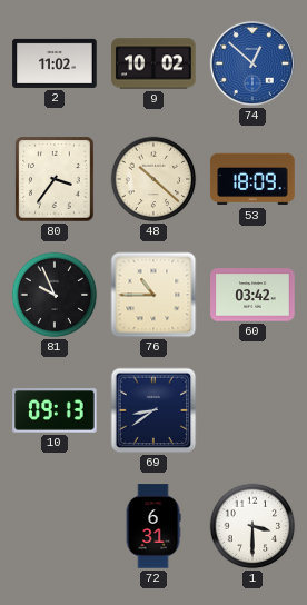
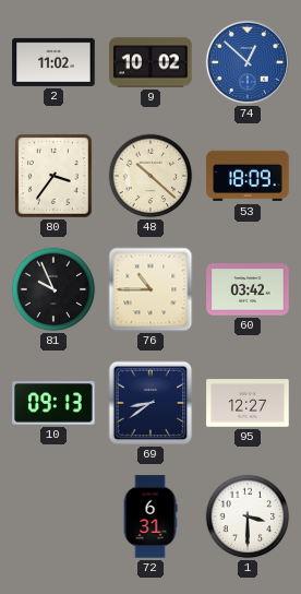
95: none -> 12:27
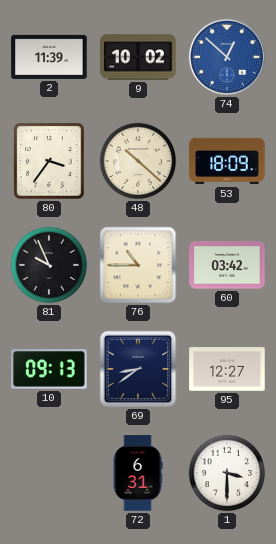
2: 11:02 -> 11:39
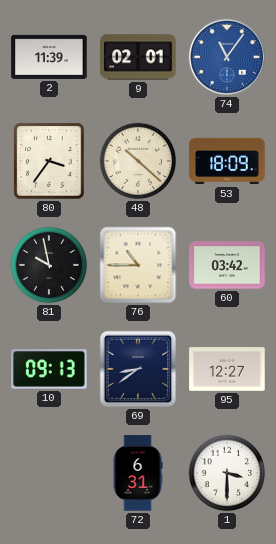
9: 10:02 -> 02:01
74: 12:52 -> 11:06
81: 9:56 -> 9:58
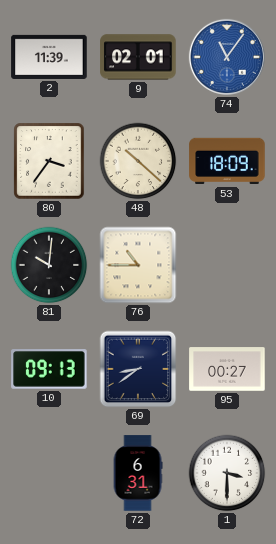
81: 9:58 -> 10:01
60: 03:42 -> none
95: 12:27 -> 00:27
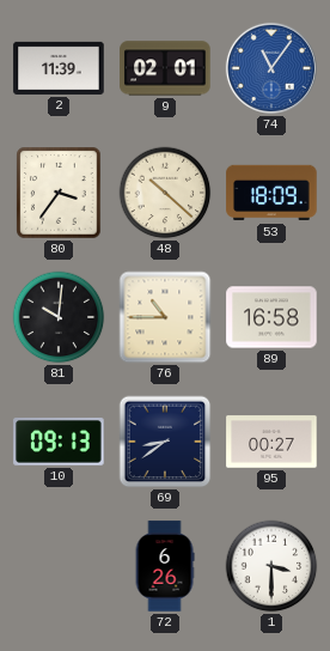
89: none -> 16:58
72: 6:31 -> 6:26
